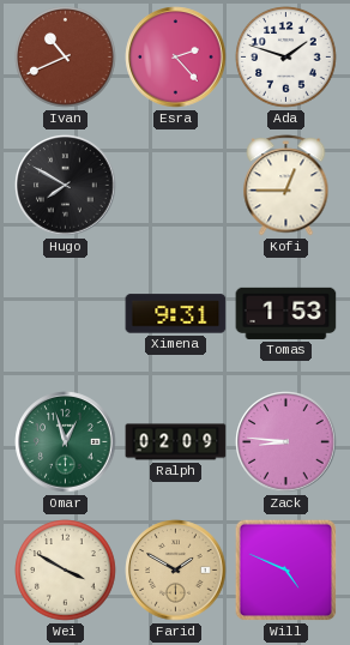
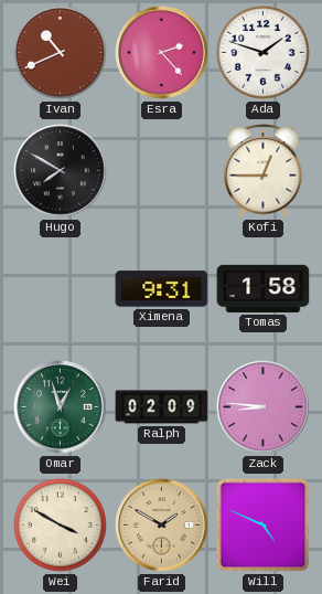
Tomas: 1:53 -> 1:58
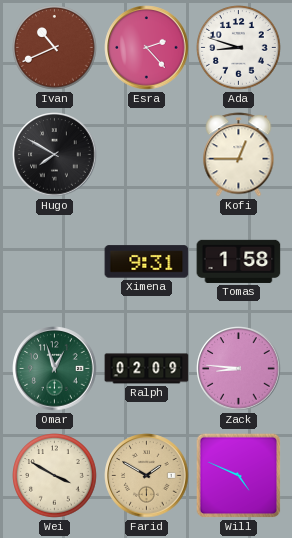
Ada: 1:48 -> 8:48
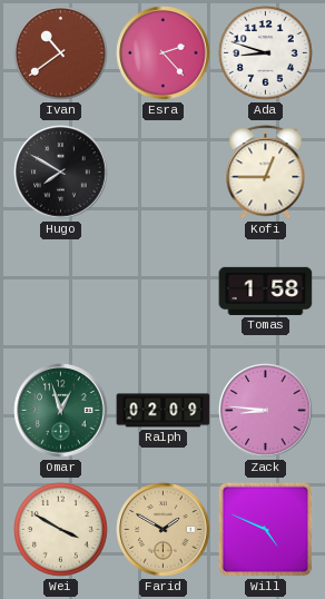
Ivan: 10:41 -> 10:39
Ximena: 9:31 -> none
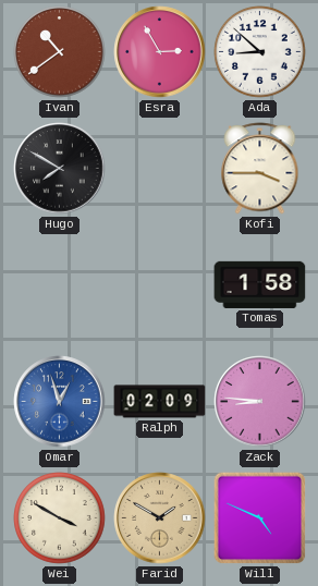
Esra: 2:23 -> 2:55
Ada: 8:48 -> 8:52
Kofi: 12:45 -> 3:45
Omar dial: green -> blue
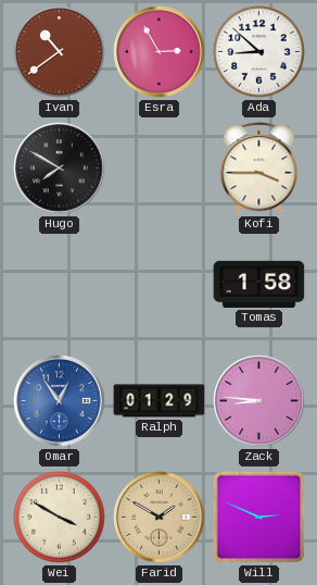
Omar: 12:57 -> 12:54
Ralph: 02:09 -> 01:29
Will: 4:49 -> 2:49
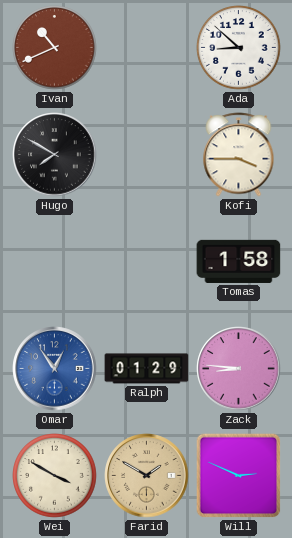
Ivan: 10:39 -> 10:41
Esra: 2:55 -> none
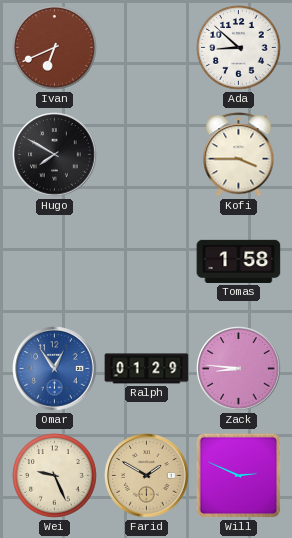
Ivan: 10:41 -> 6:41
Wei: 3:50 -> 9:26
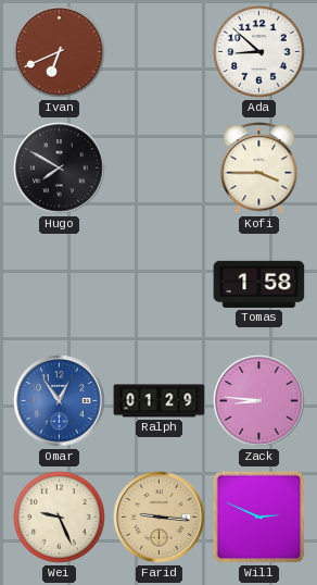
Farid: 1:50 -> 9:16
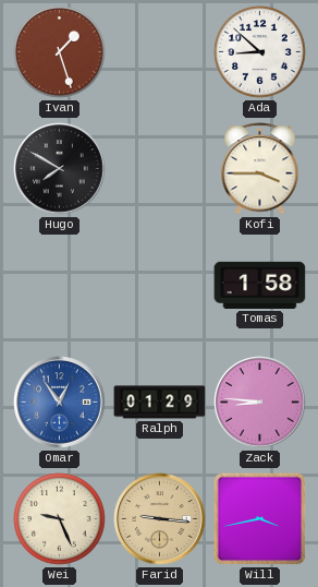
Ivan: 6:41 -> 1:27
Will: 2:49 -> 3:43
